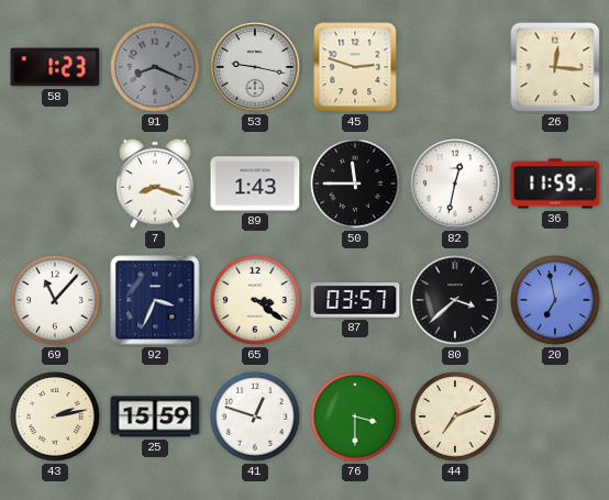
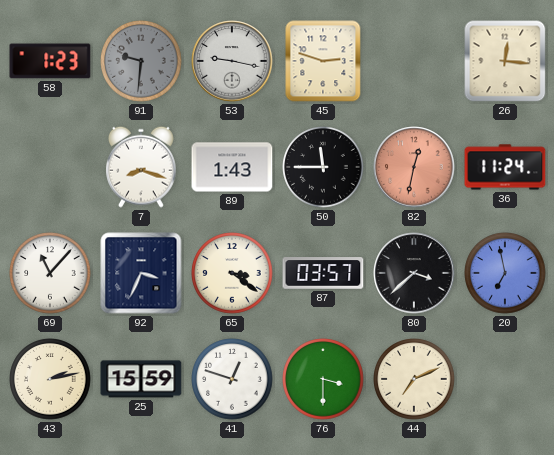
91: 8:19 -> 9:31
82 dial: white -> salmon
36: 11:59 -> 11:24
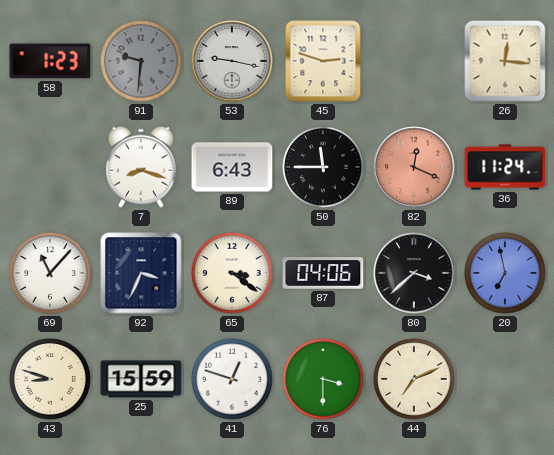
89: 1:43 -> 6:43
82: 12:32 -> 12:19
87: 03:57 -> 04:06
43: 2:13 -> 8:48
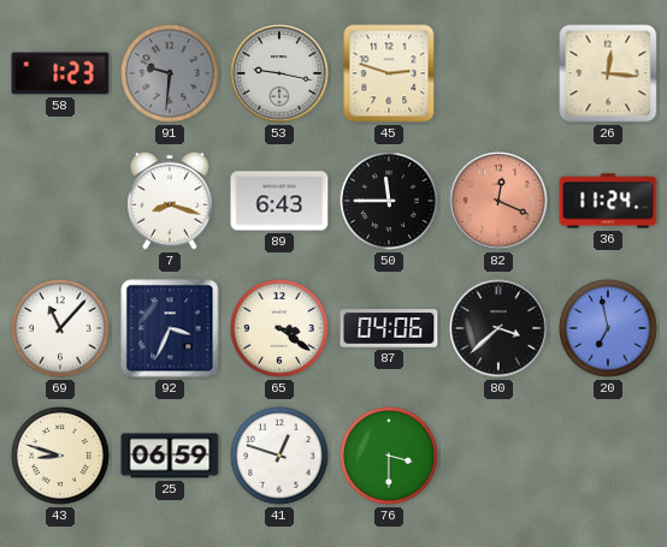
25: 15:59 -> 06:59
44: 7:11 -> none
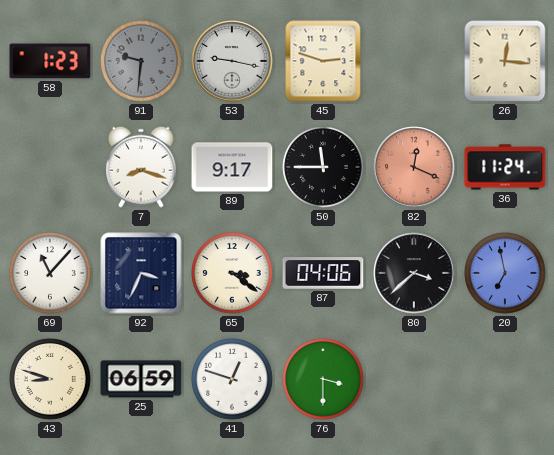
89: 6:43 -> 9:17
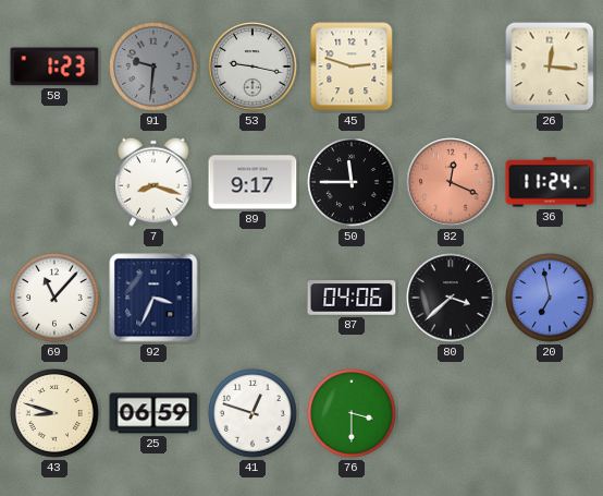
65: 3:21 -> none
